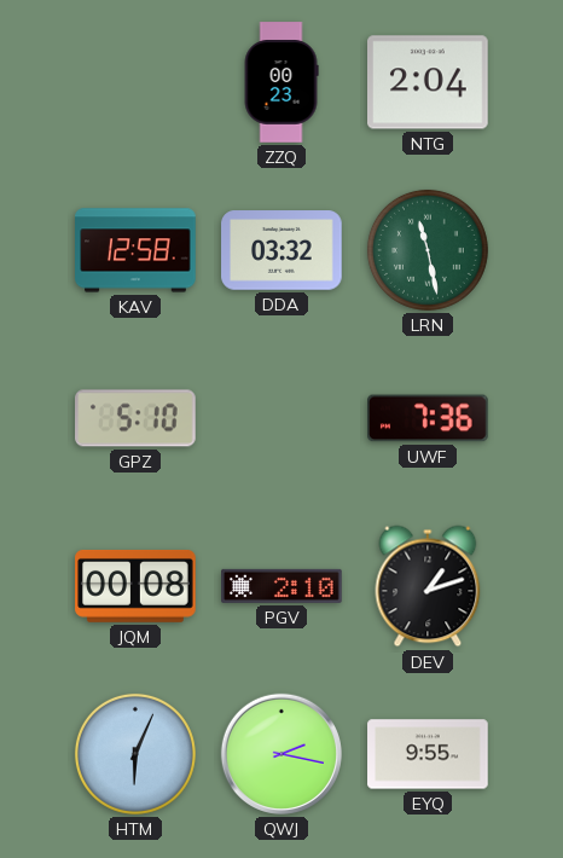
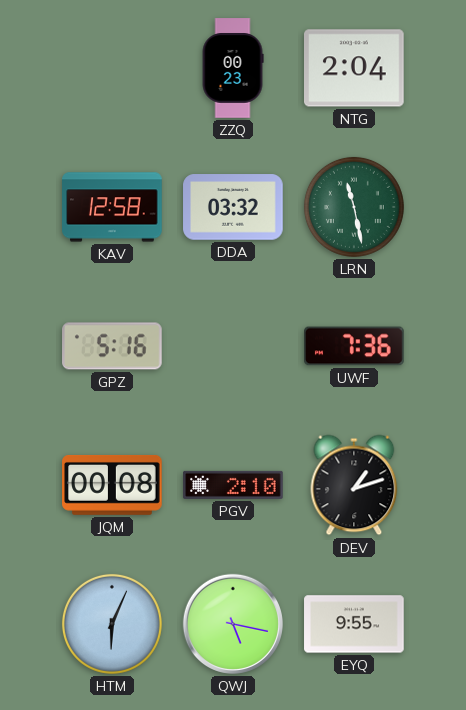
GPZ: 5:10 -> 5:16
QWJ: 2:17 -> 5:17
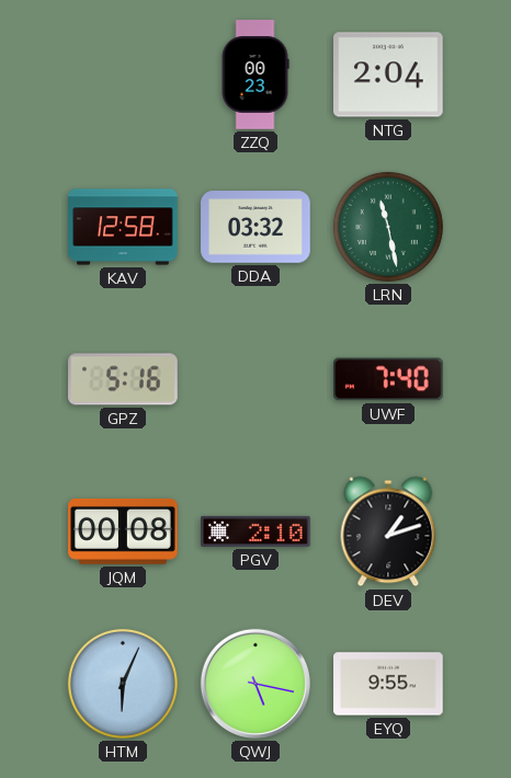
UWF: 7:36 -> 7:40
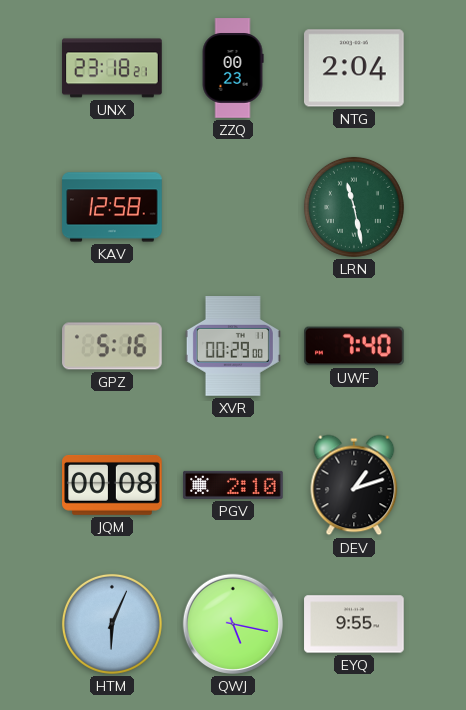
UNX: none -> 23:18
DDA: 03:32 -> none
XVR: none -> 00:29
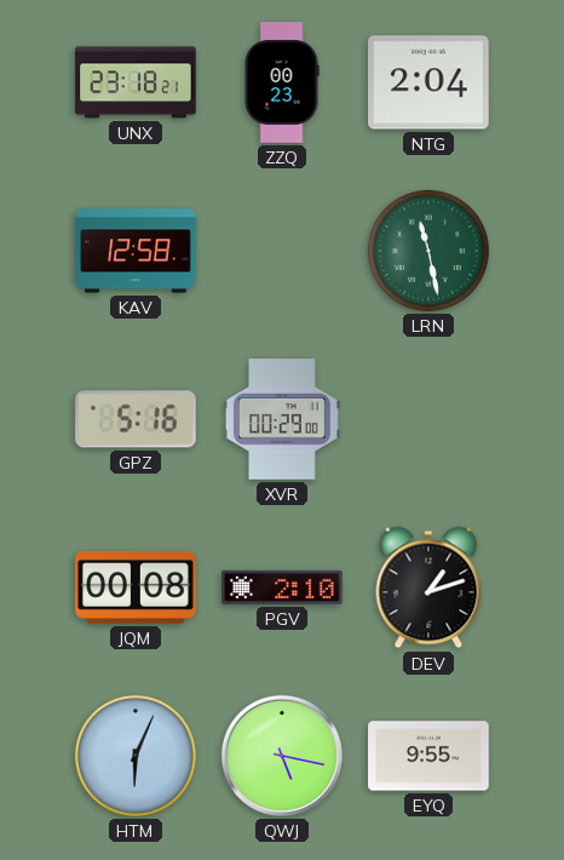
UWF: 7:40 -> none
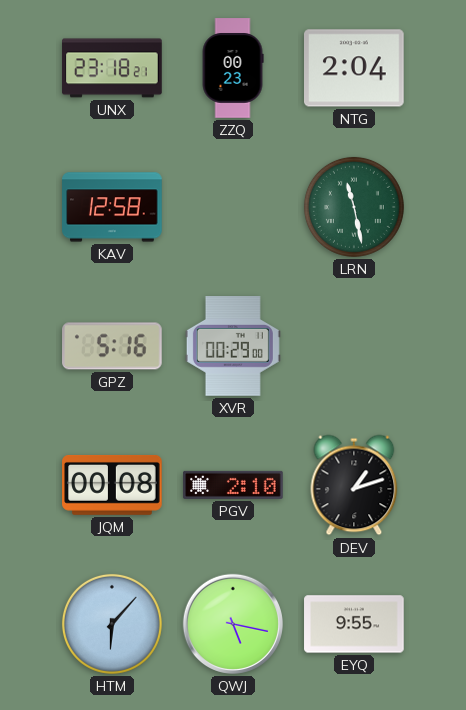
HTM: 6:04 -> 6:07
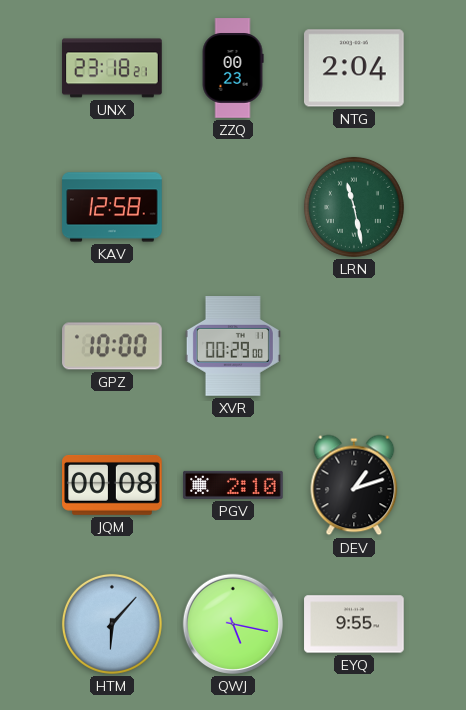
GPZ: 5:16 -> 10:00
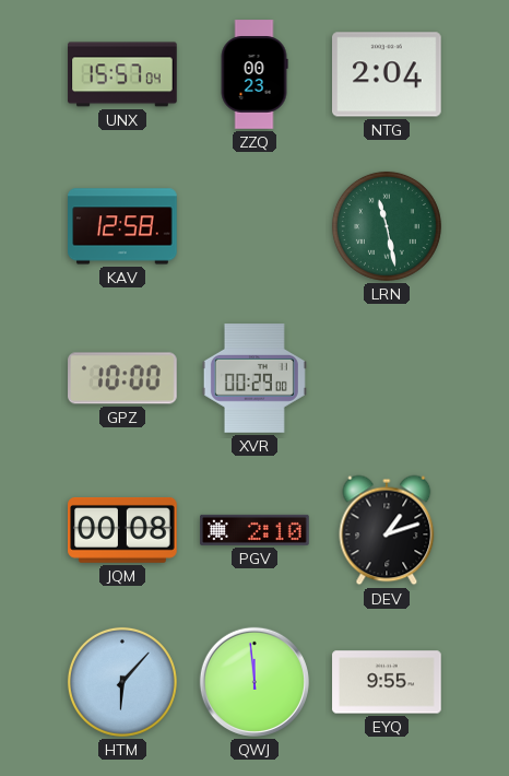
UNX: 23:18 -> 15:57
QWJ: 5:17 -> 11:59
